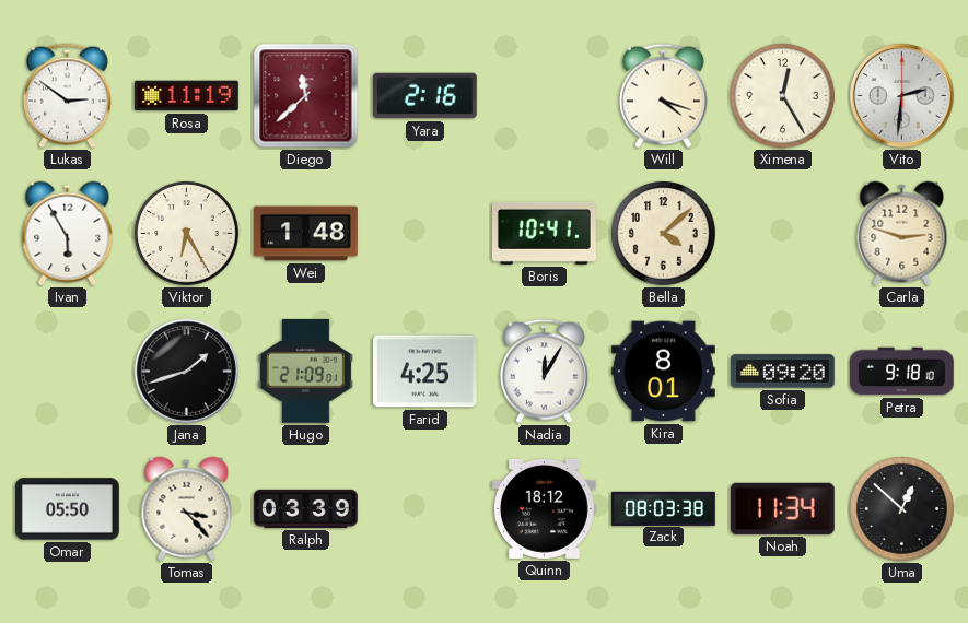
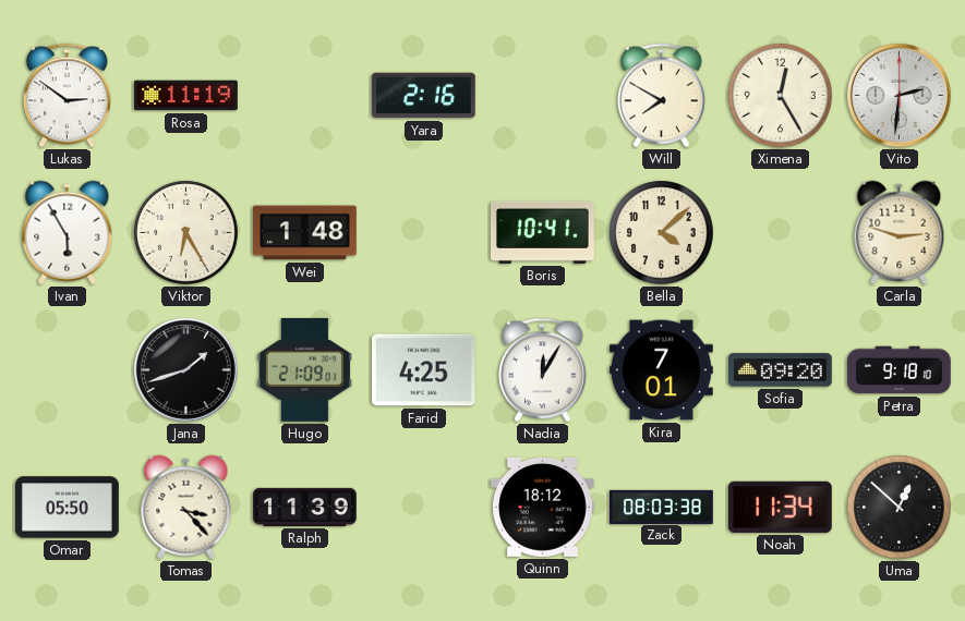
Diego: 11:38 -> none
Will: 4:18 -> 7:50
Kira: 8:01 -> 7:01
Ralph: 03:39 -> 11:39
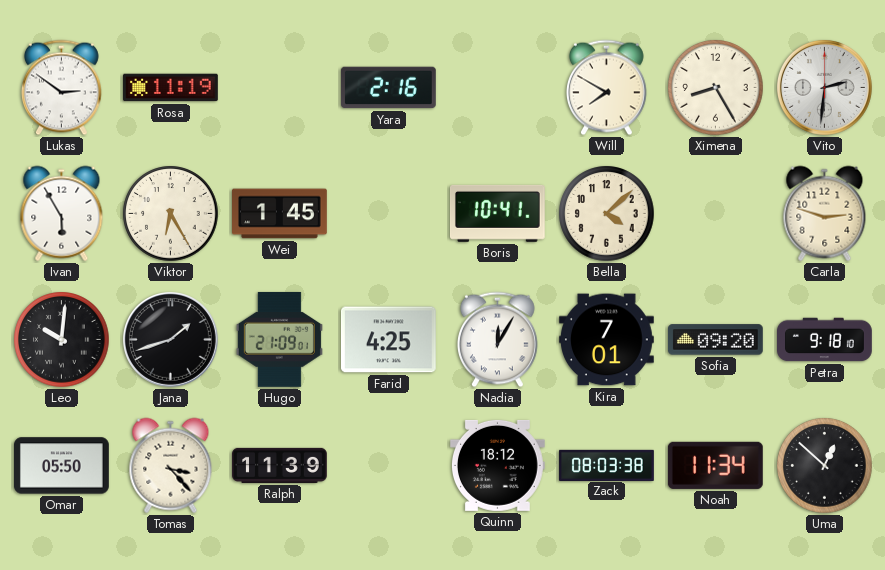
Ximena: 12:25 -> 8:25
Wei: 1:48 -> 1:45
Leo: none -> 10:01
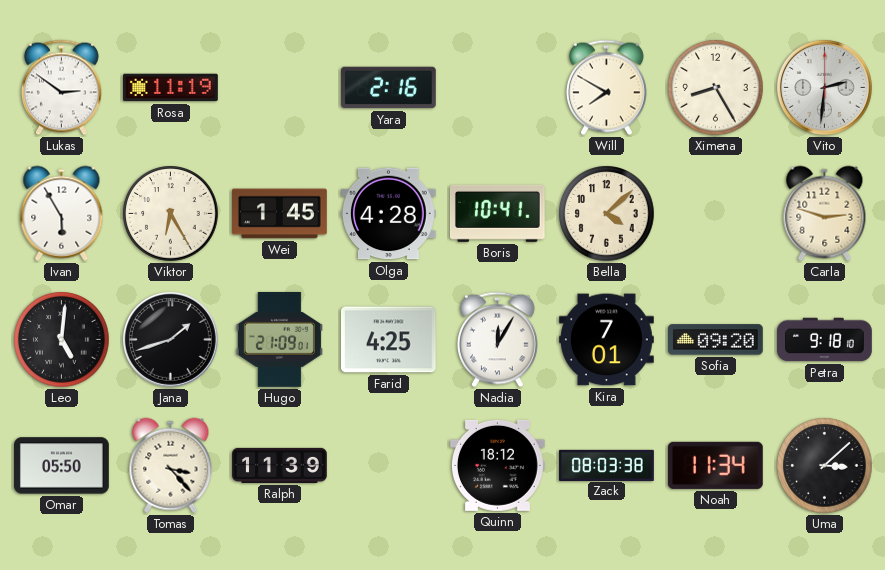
Olga: none -> 4:28
Leo: 10:01 -> 5:01
Uma: 12:52 -> 3:08
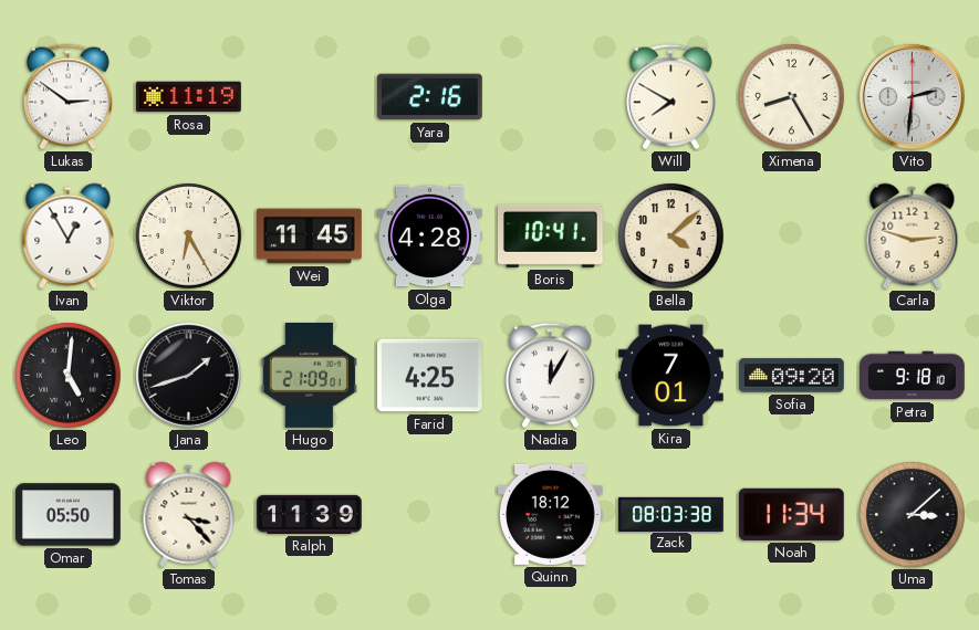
Ivan: 5:55 -> 12:55
Wei: 1:45 -> 11:45
